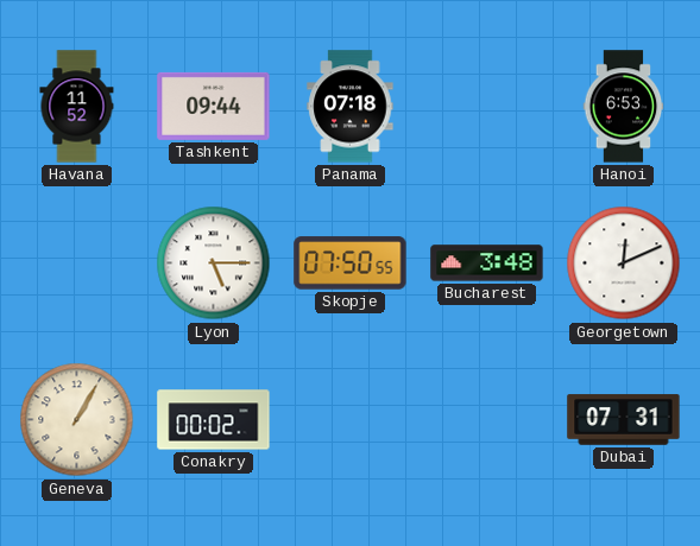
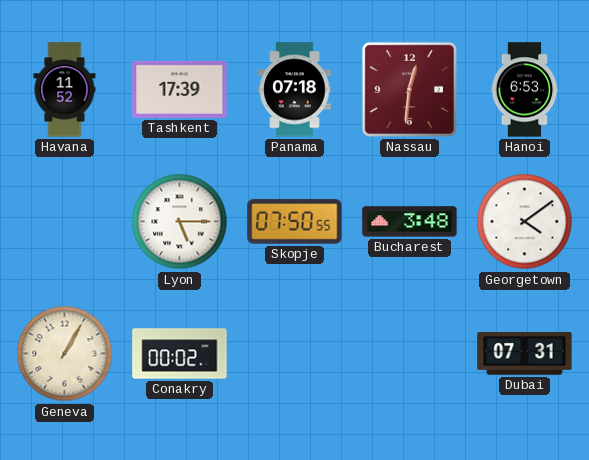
Tashkent: 09:44 -> 17:39
Nassau: none -> 12:31
Georgetown: 12:11 -> 4:09
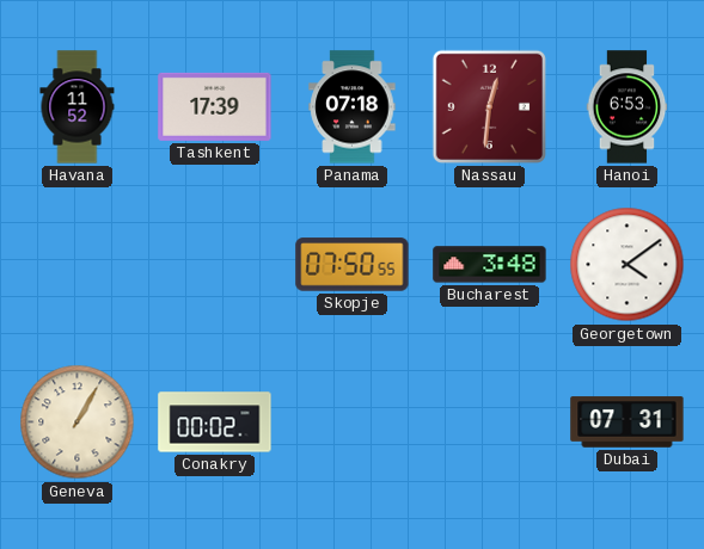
Lyon: 5:15 -> none
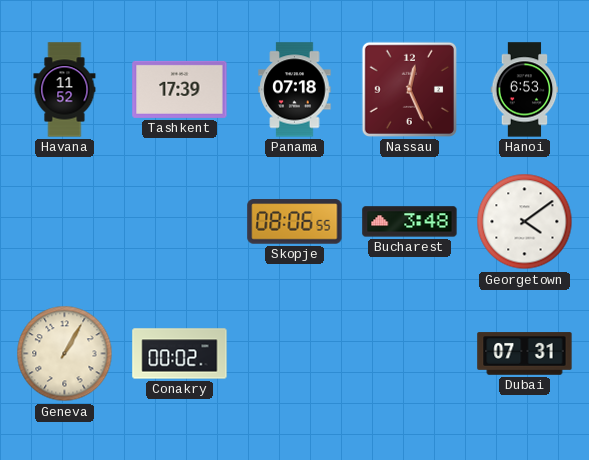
Nassau: 12:31 -> 12:26
Skopje: 07:50 -> 08:06
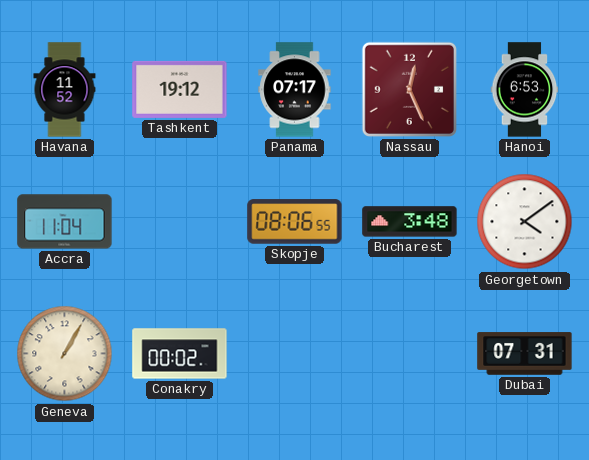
Tashkent: 17:39 -> 19:12
Panama: 07:18 -> 07:17
Accra: none -> 11:04
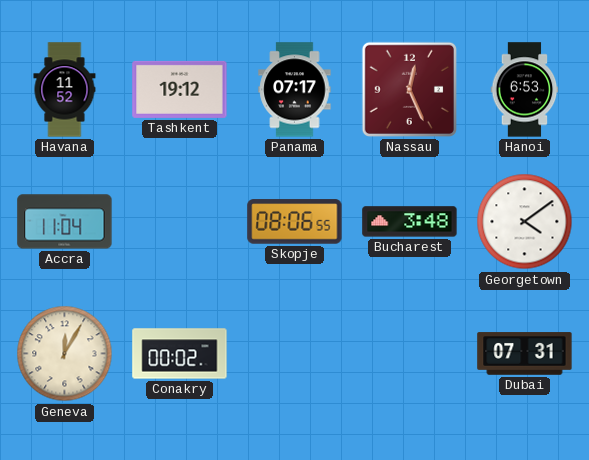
Geneva: 1:05 -> 12:05
